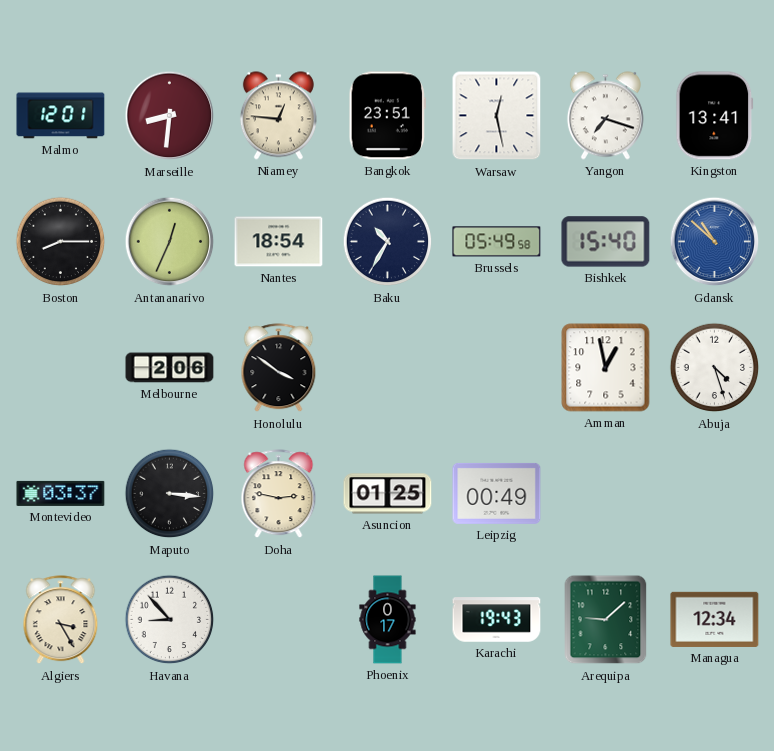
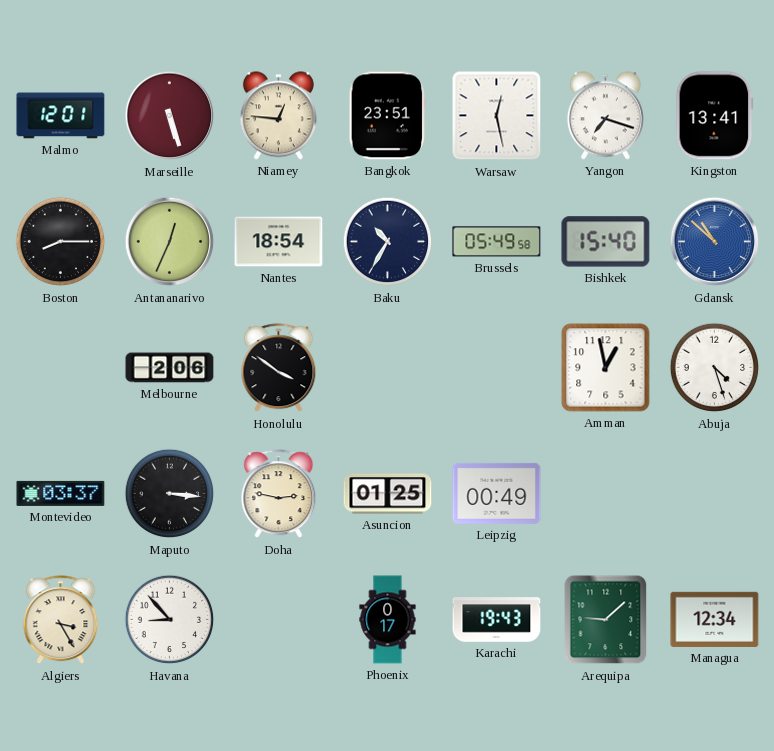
Marseille: 8:31 -> 5:27
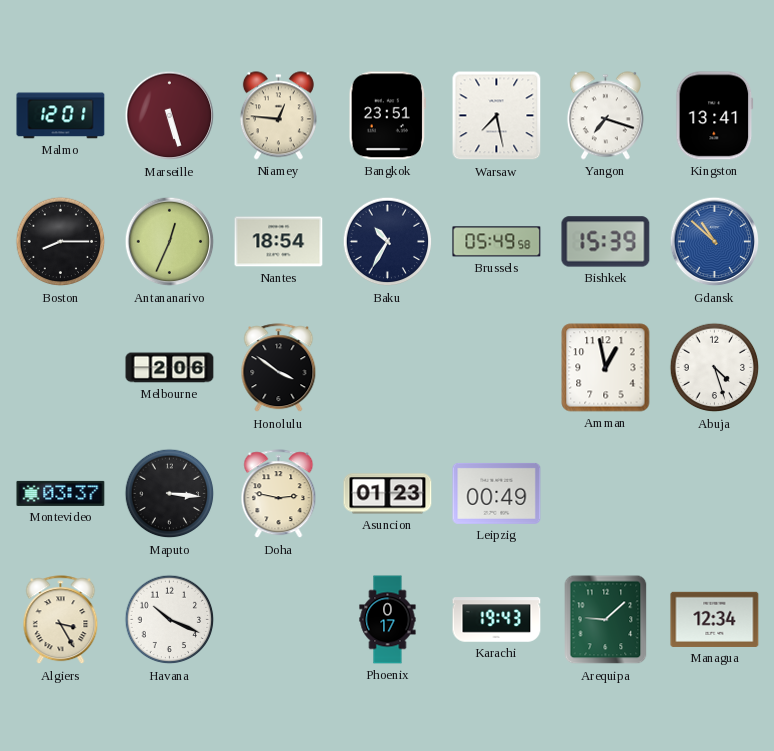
Warsaw: 12:28 -> 7:28
Bishkek: 15:40 -> 15:39
Asuncion: 01:25 -> 01:23
Havana: 8:53 -> 10:19
